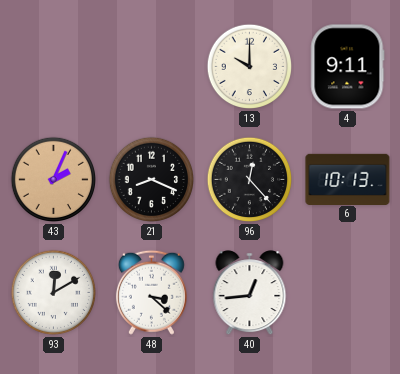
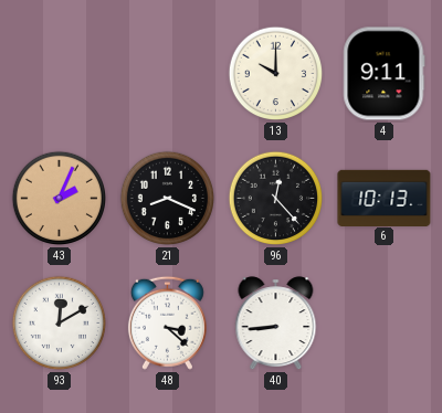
40: 12:44 -> 8:44
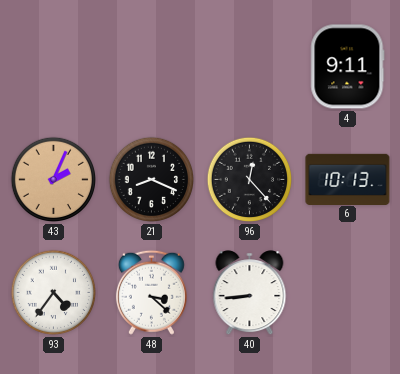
13: 10:00 -> none
93: 12:10 -> 4:36
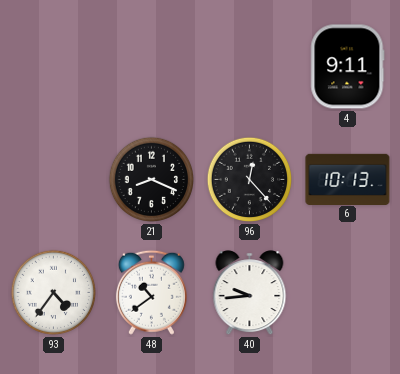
43: 2:04 -> none
48: 3:22 -> 10:39
40: 8:44 -> 9:44
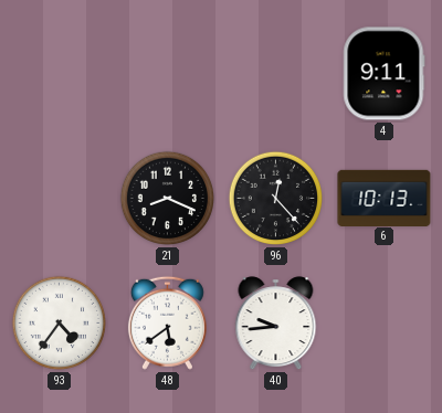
48: 10:39 -> 5:39
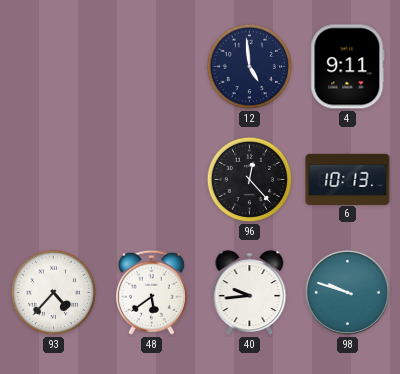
12: none -> 4:59
21: 8:19 -> none
93: 4:36 -> 4:37
98: none -> 9:48
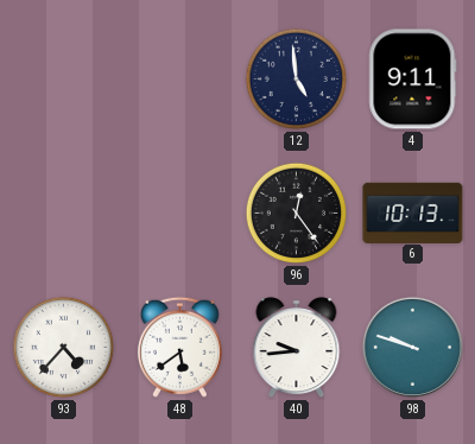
96: 12:23 -> 12:24
